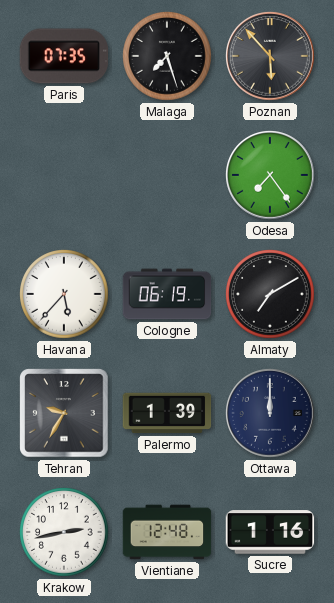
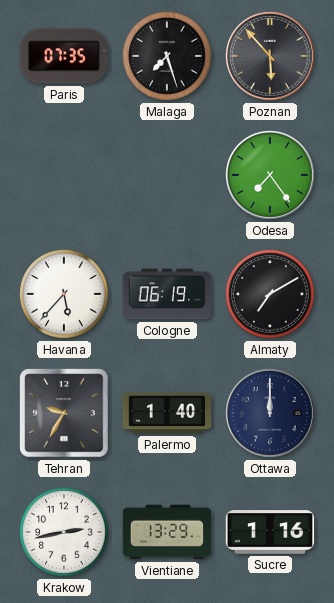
Palermo: 1:39 -> 1:40
Vientiane: 12:48 -> 13:29
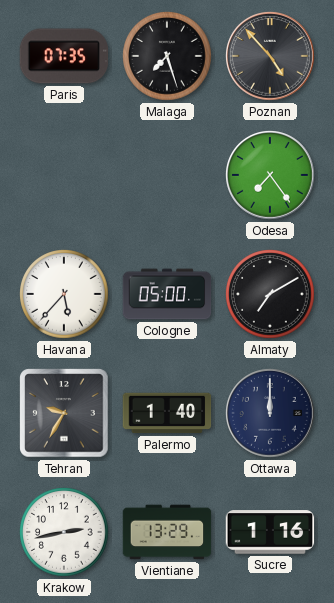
Poznan: 5:53 -> 4:53
Cologne: 06:19 -> 05:00
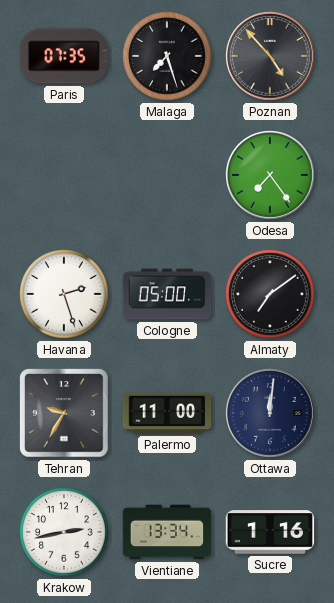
Havana: 5:37 -> 2:27
Almaty: 7:10 -> 7:09
Palermo: 1:40 -> 11:00
Ottawa: 12:00 -> 12:01
Vientiane: 13:29 -> 13:34
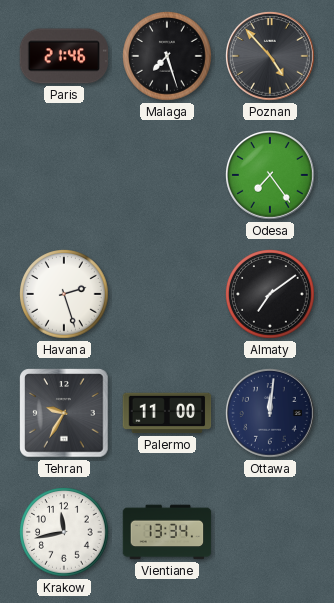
Paris: 07:35 -> 21:46
Cologne: 05:00 -> none
Krakow: 2:43 -> 11:43
Sucre: 1:16 -> none
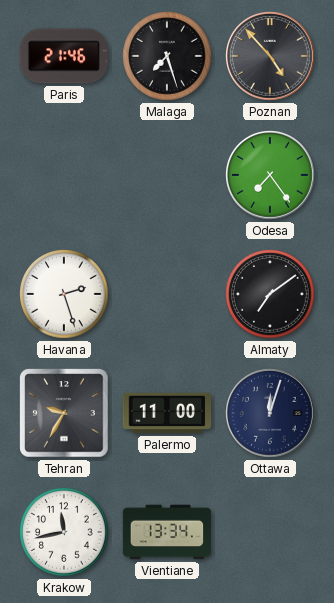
Ottawa: 12:01 -> 12:03
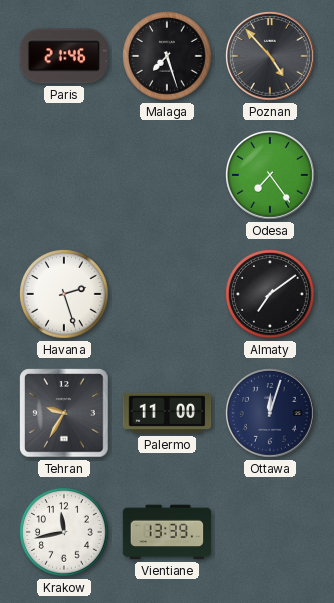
Vientiane: 13:34 -> 13:39
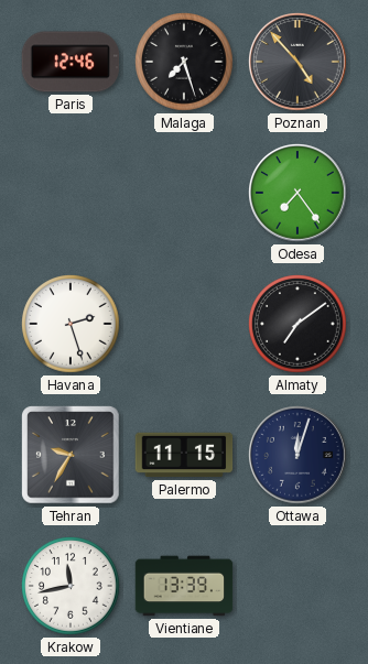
Paris: 21:46 -> 12:46
Palermo: 11:00 -> 11:15
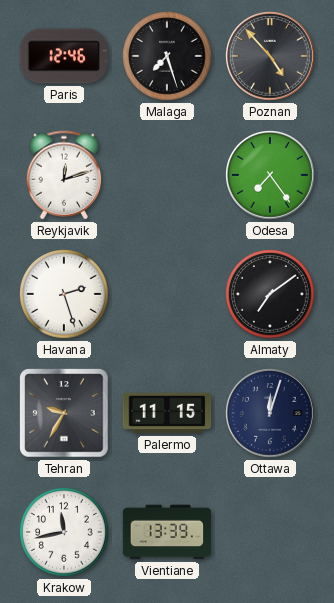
Reykjavik: none -> 12:12
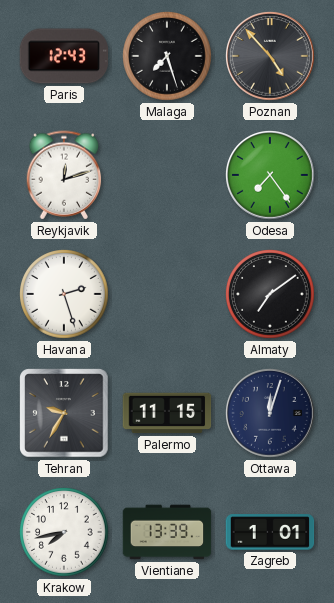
Paris: 12:46 -> 12:43
Krakow: 11:43 -> 7:43
Zagreb: none -> 1:01
